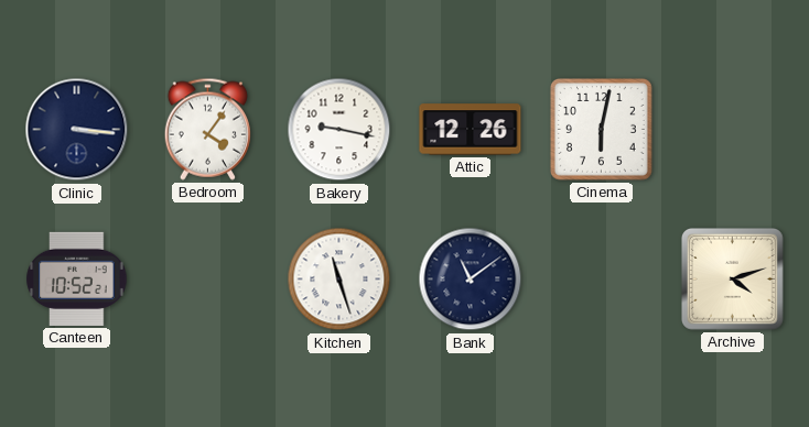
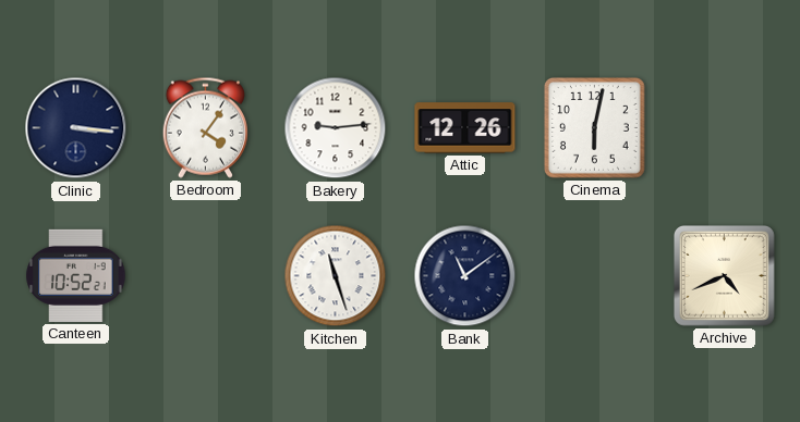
Bakery: 9:17 -> 9:14
Archive: 4:12 -> 4:41
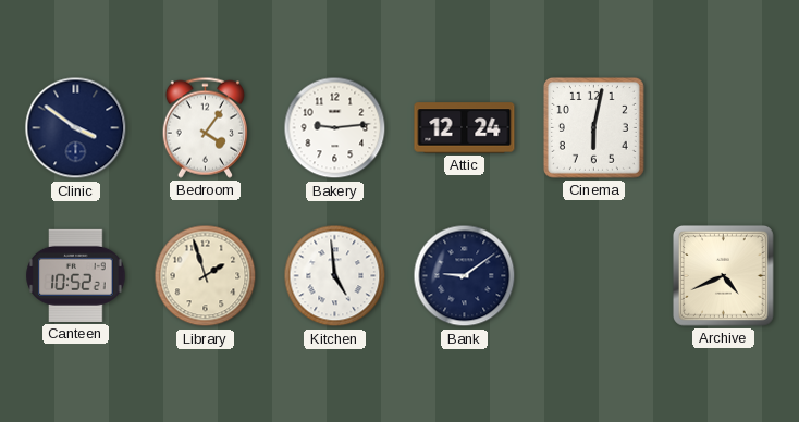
Clinic: 3:16 -> 3:51
Attic: 12:26 -> 12:24
Library: none -> 1:57
Kitchen: 11:27 -> 4:59
Bank: 11:09 -> 9:09
